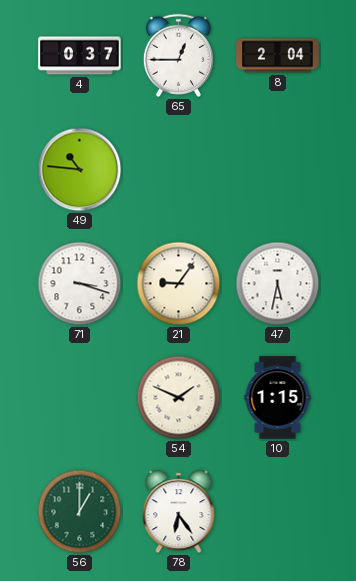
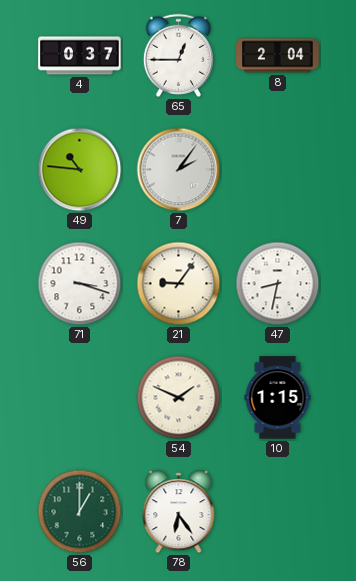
7: none -> 2:06
47: 5:32 -> 8:32
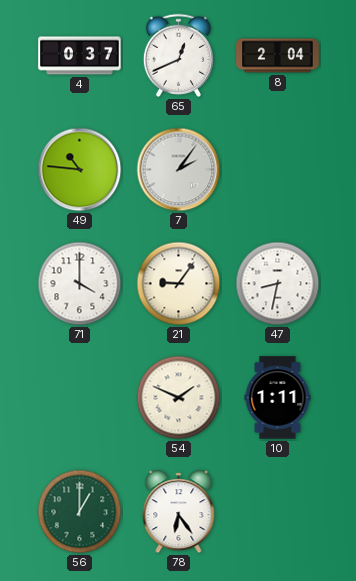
65: 12:45 -> 12:41
71: 3:18 -> 4:00
10: 1:15 -> 1:11
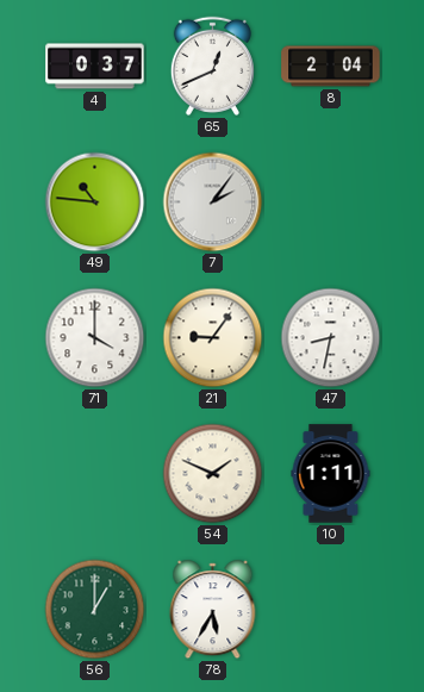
78: 6:24 -> 5:35
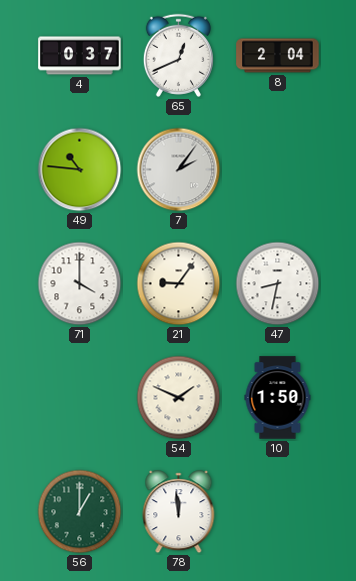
10: 1:11 -> 1:50
78: 5:35 -> 11:59
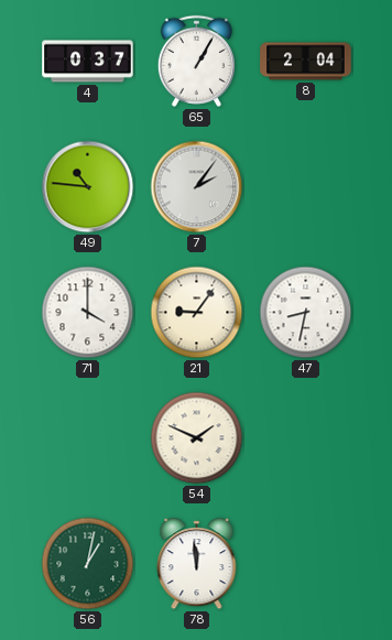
65: 12:41 -> 1:05
10: 1:50 -> none
56: 1:00 -> 1:02
